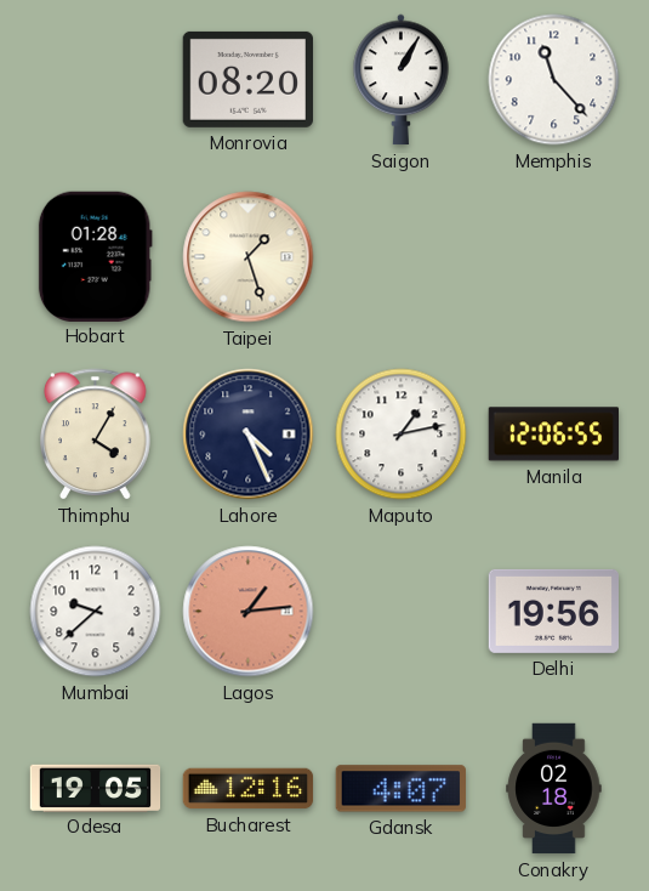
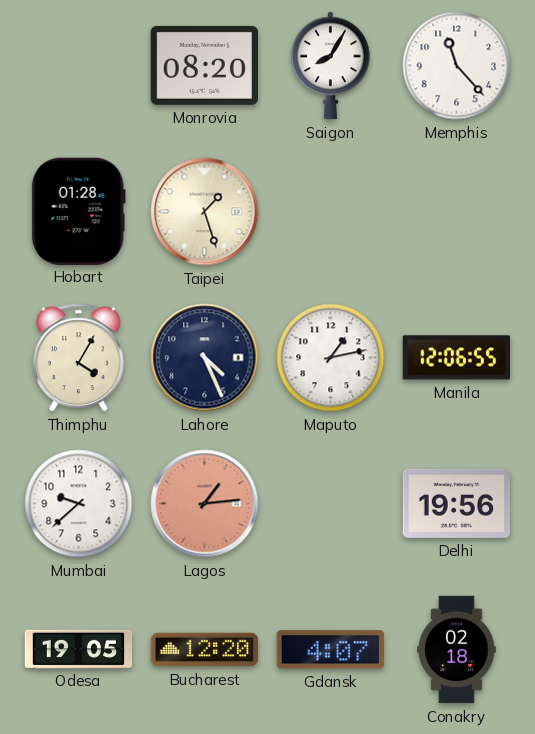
Saigon: 1:05 -> 8:05
Bucharest: 12:16 -> 12:20
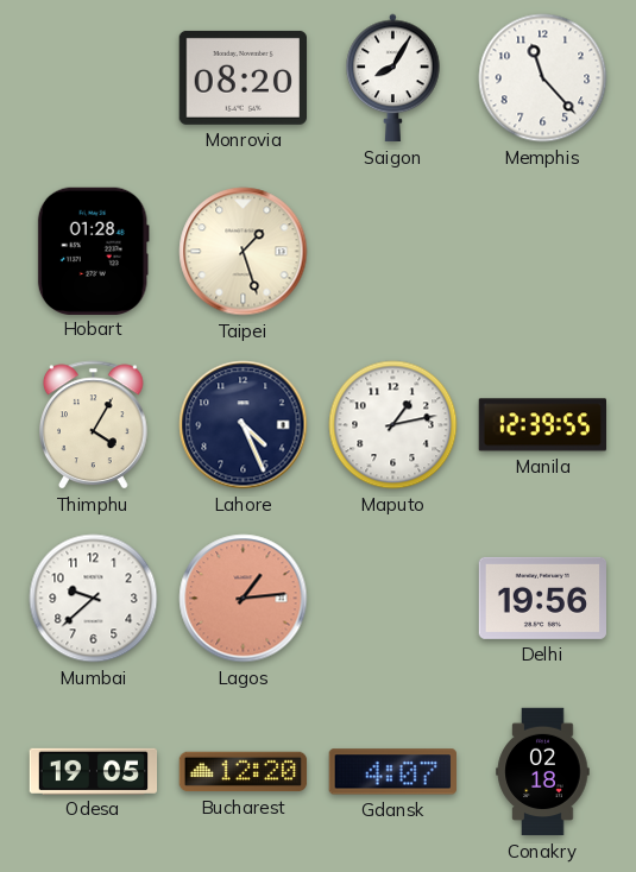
Manila: 12:06 -> 12:39
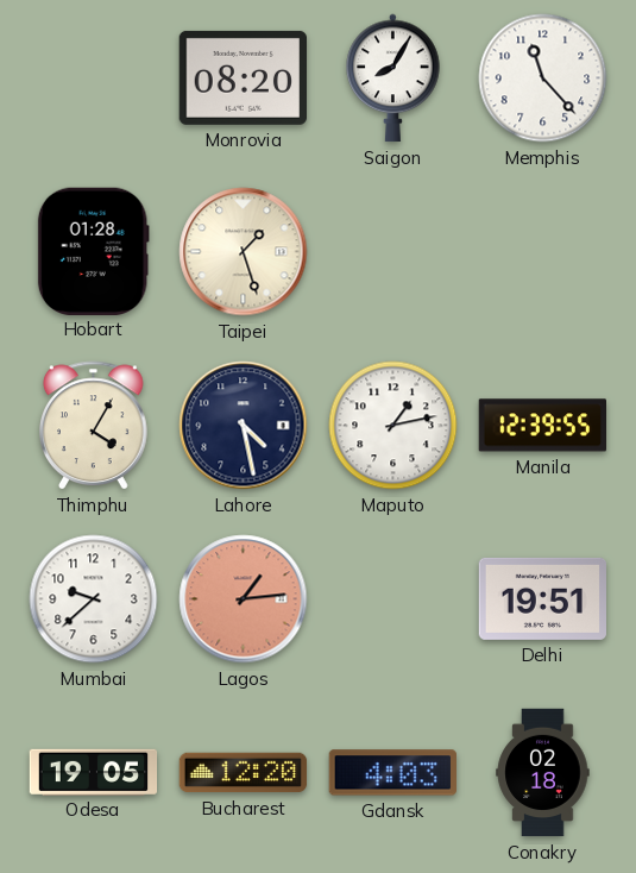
Lahore: 4:26 -> 4:28
Delhi: 19:56 -> 19:51
Gdansk: 4:07 -> 4:03
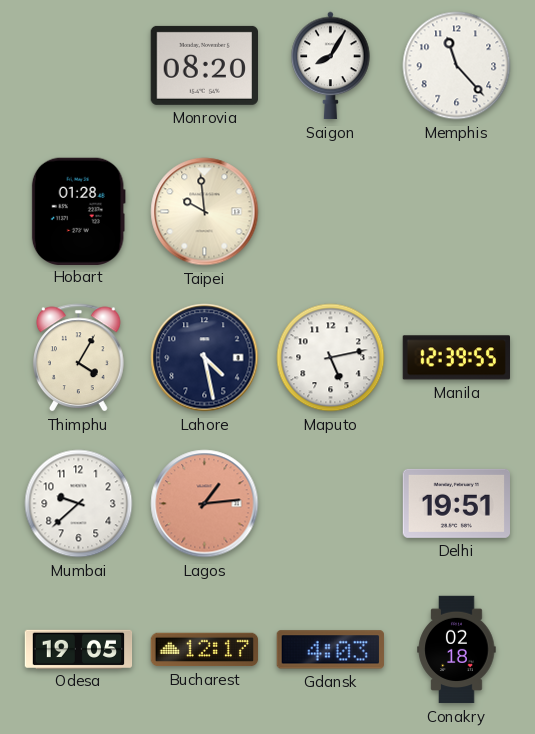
Taipei: 1:27 -> 9:59
Maputo: 1:13 -> 5:13
Bucharest: 12:20 -> 12:17
